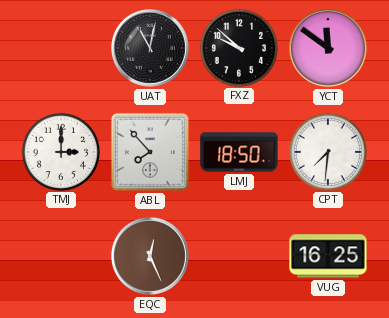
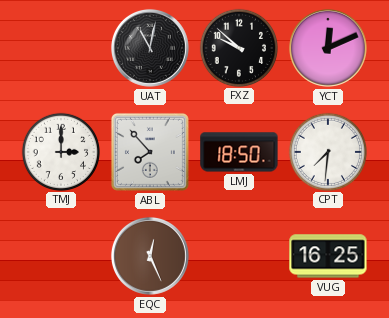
YCT: 11:51 -> 12:11
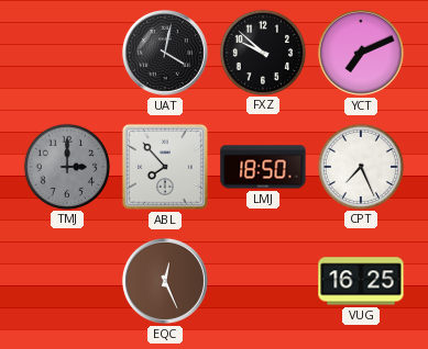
UAT: 11:02 -> 4:02
YCT: 12:11 -> 7:11
TMJ dial: white -> grey
CPT: 7:31 -> 7:26
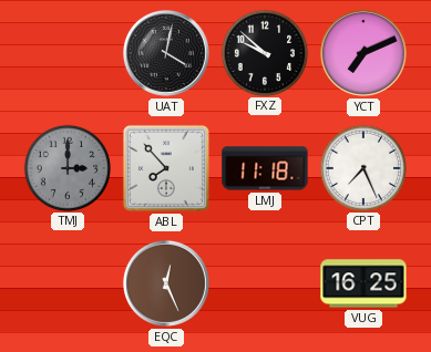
LMJ: 18:50 -> 11:18
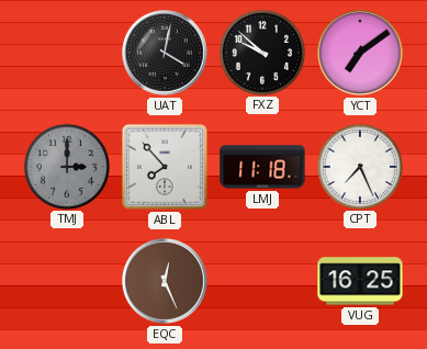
YCT: 7:11 -> 7:09
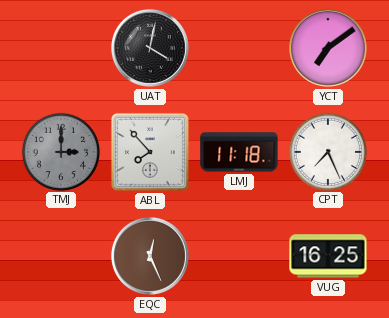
FXZ: 9:52 -> none
